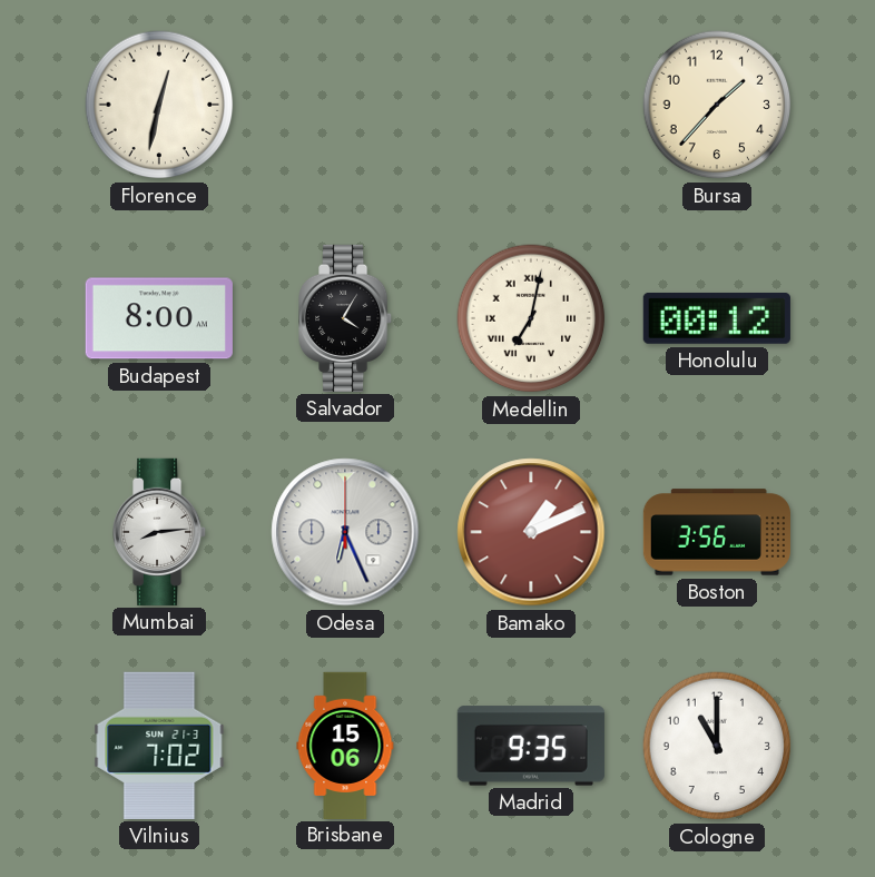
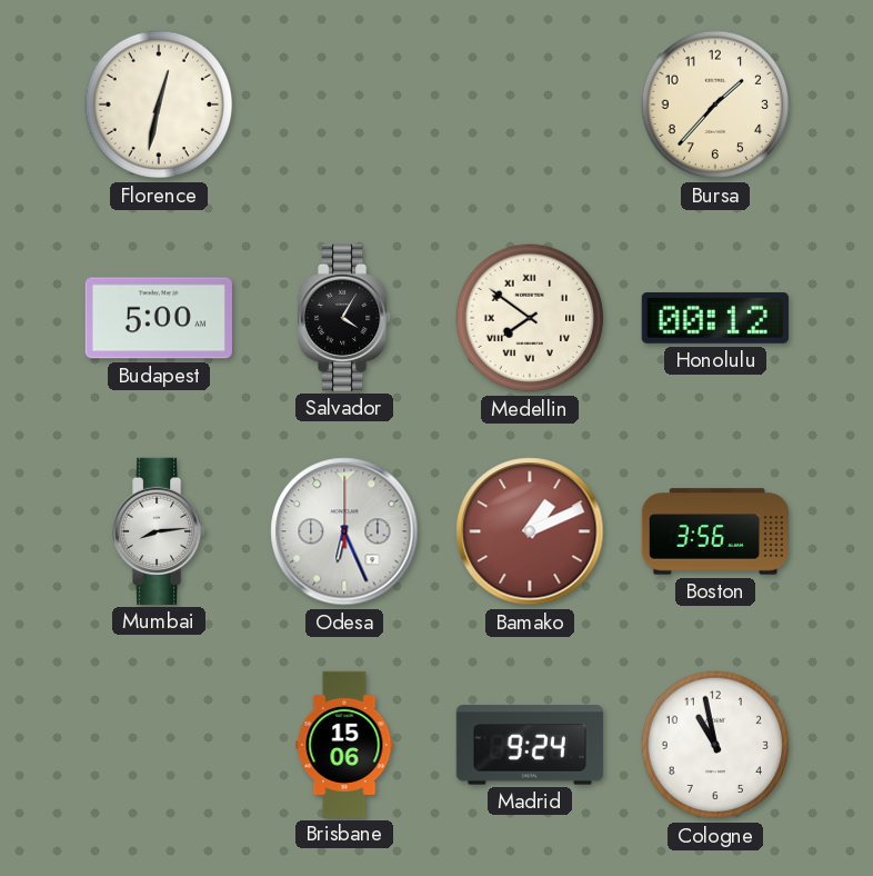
Budapest: 8:00 -> 5:00
Medellin: 7:02 -> 7:51
Vilnius: 7:02 -> none
Madrid: 9:35 -> 9:24
Cologne: 11:00 -> 10:58
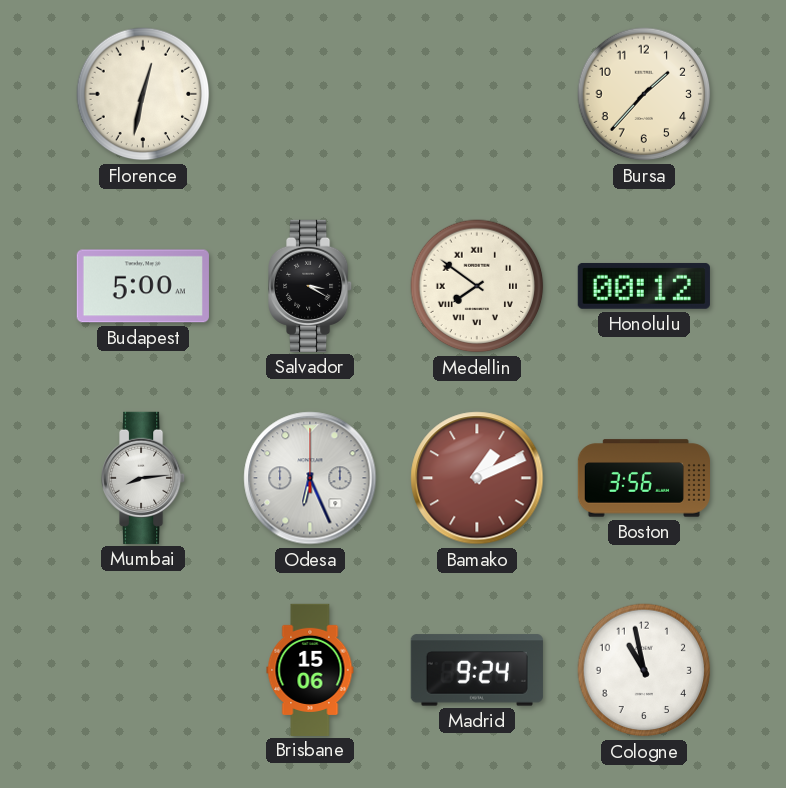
Salvador: 4:05 -> 3:20
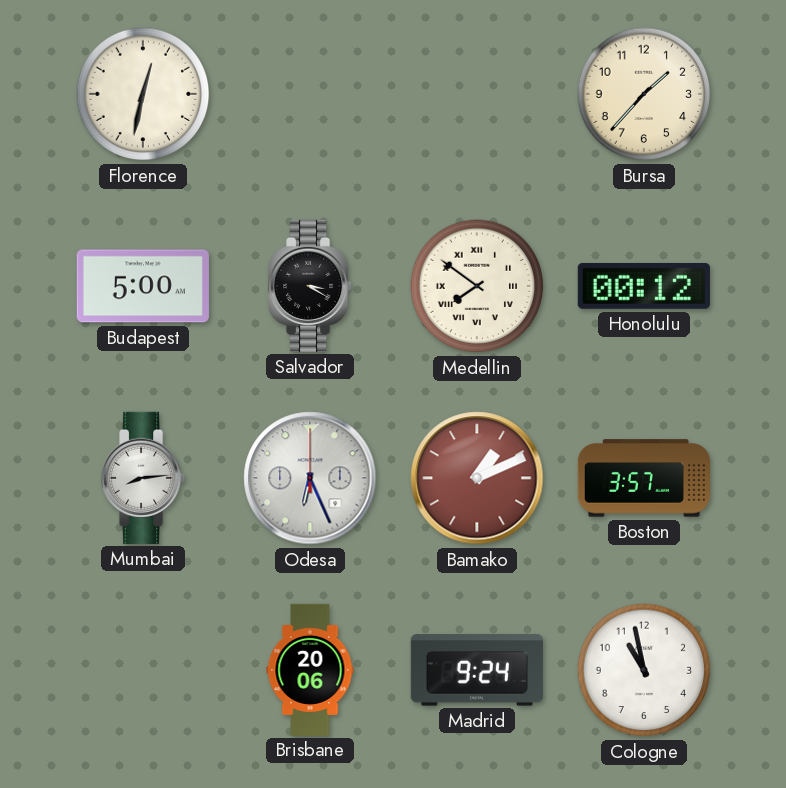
Boston: 3:56 -> 3:57
Brisbane: 15:06 -> 20:06
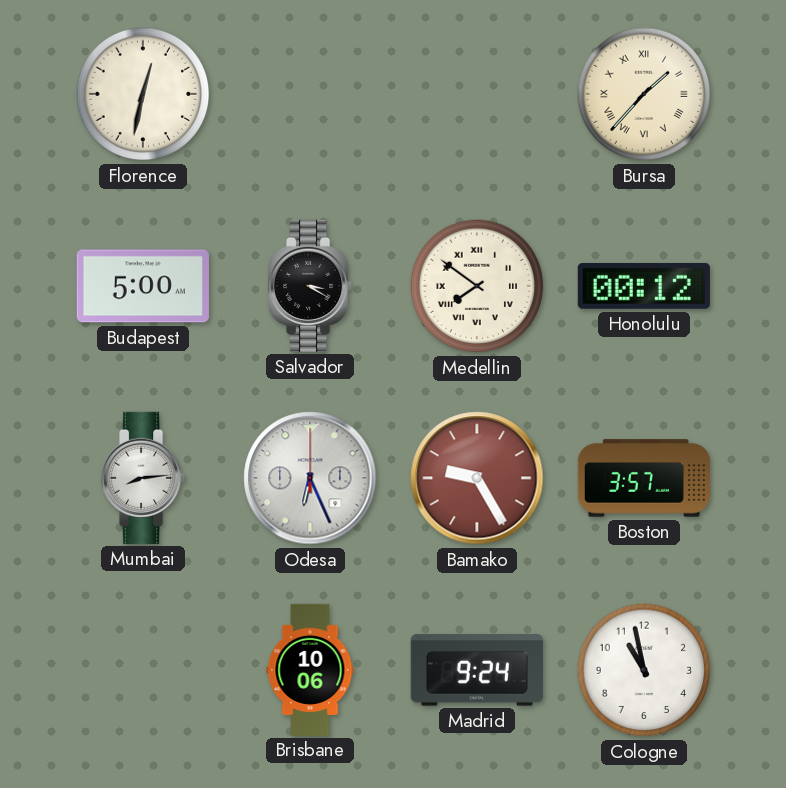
Bursa numerals: Arabic -> Roman
Bamako: 1:11 -> 9:25
Brisbane: 20:06 -> 10:06
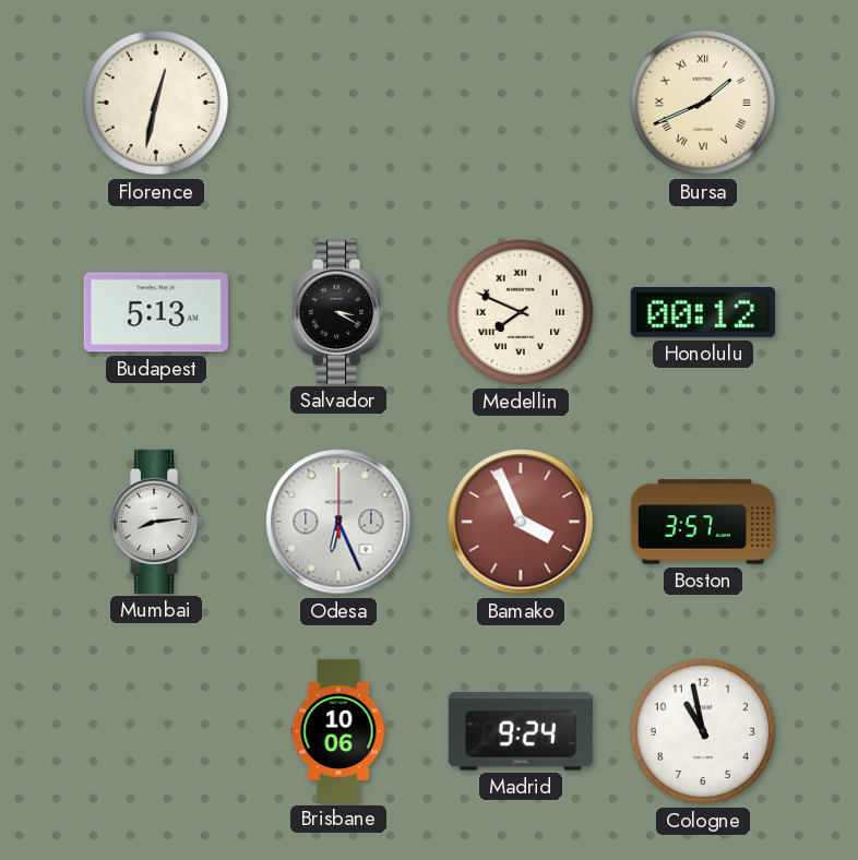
Bursa: 1:37 -> 1:41
Budapest: 5:00 -> 5:13
Medellin: 7:51 -> 7:49
Bamako: 9:25 -> 3:56
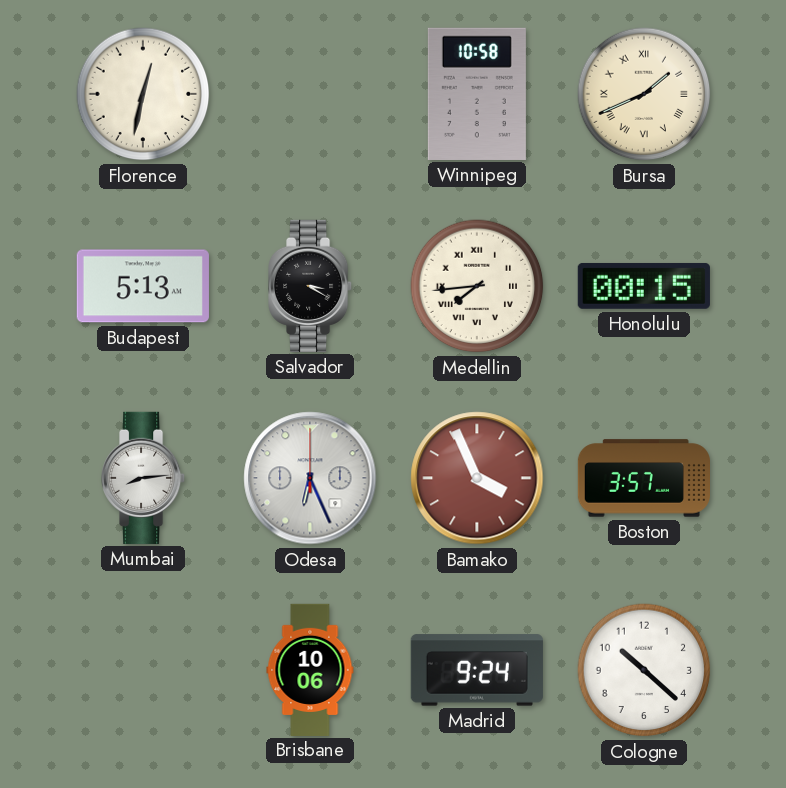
Winnipeg: none -> 10:58
Medellin: 7:49 -> 7:44
Honolulu: 00:12 -> 00:15
Cologne: 10:58 -> 10:22
